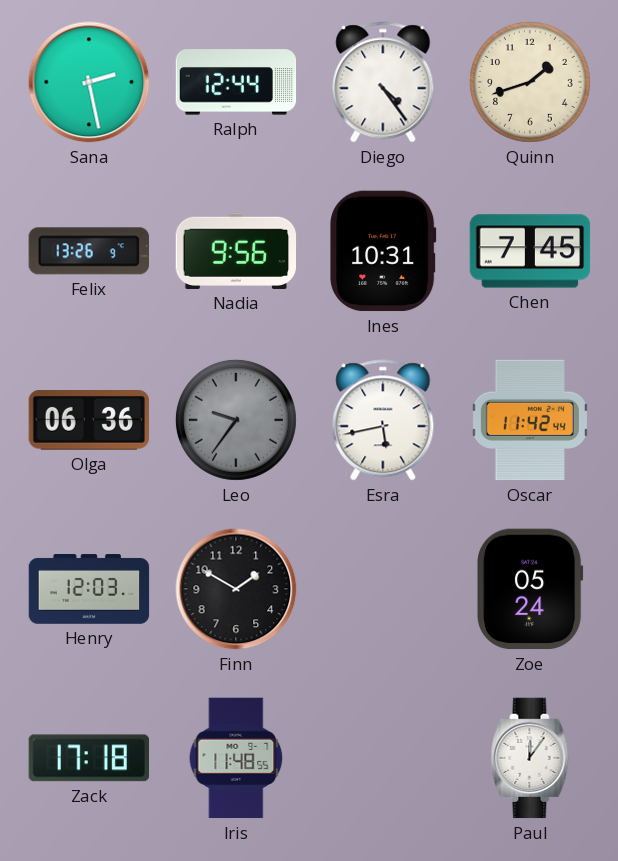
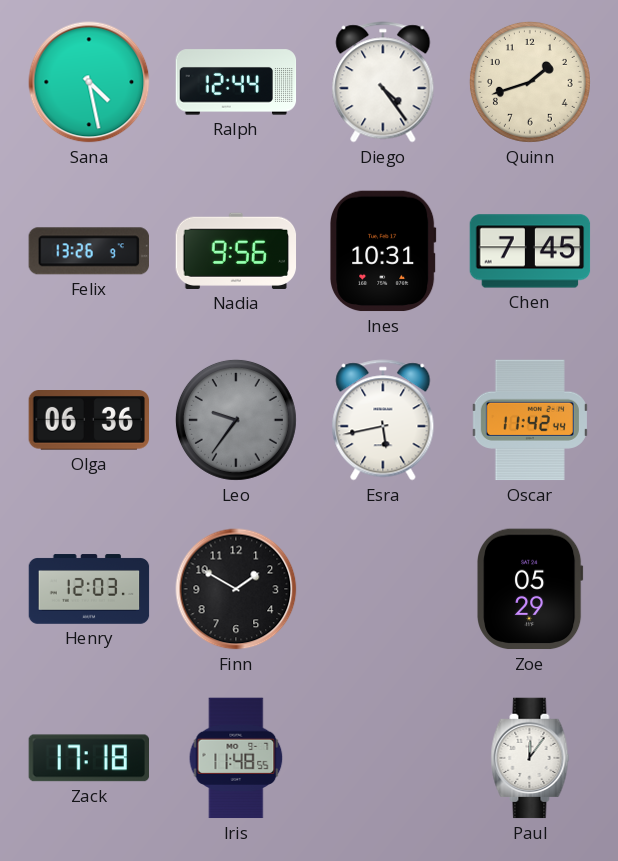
Sana: 2:28 -> 4:28
Zoe: 05:24 -> 05:29
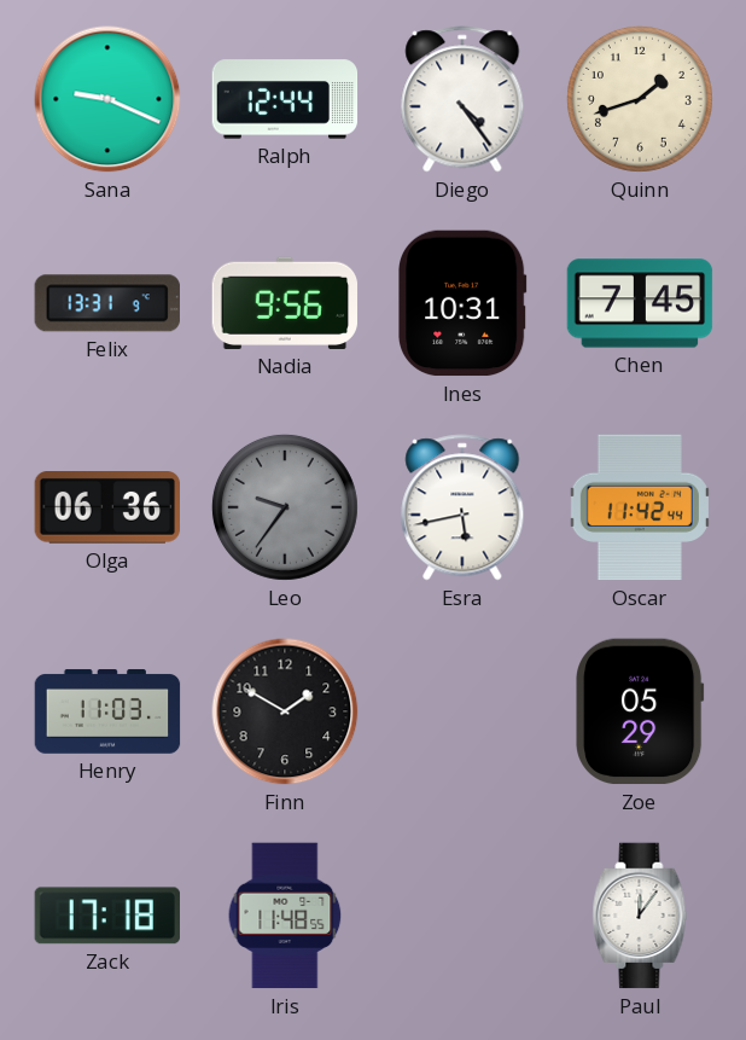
Sana: 4:28 -> 9:19
Felix: 13:26 -> 13:31
Henry: 12:03 -> 11:03
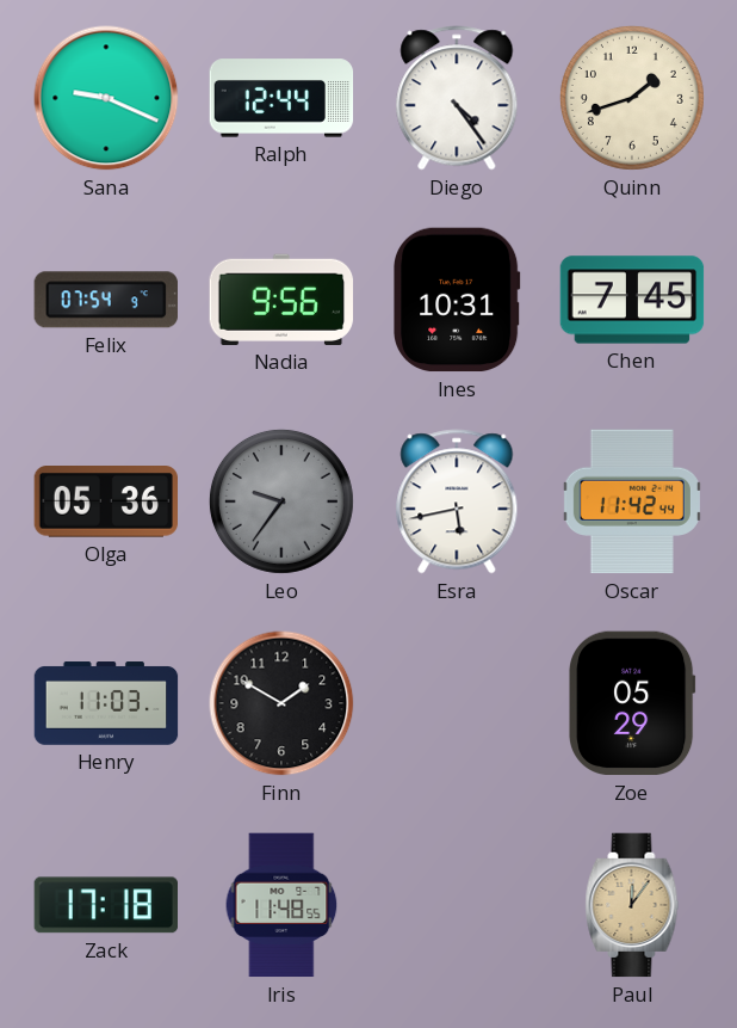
Felix: 13:31 -> 07:54
Olga: 06:36 -> 05:36
Paul dial: white -> champagne
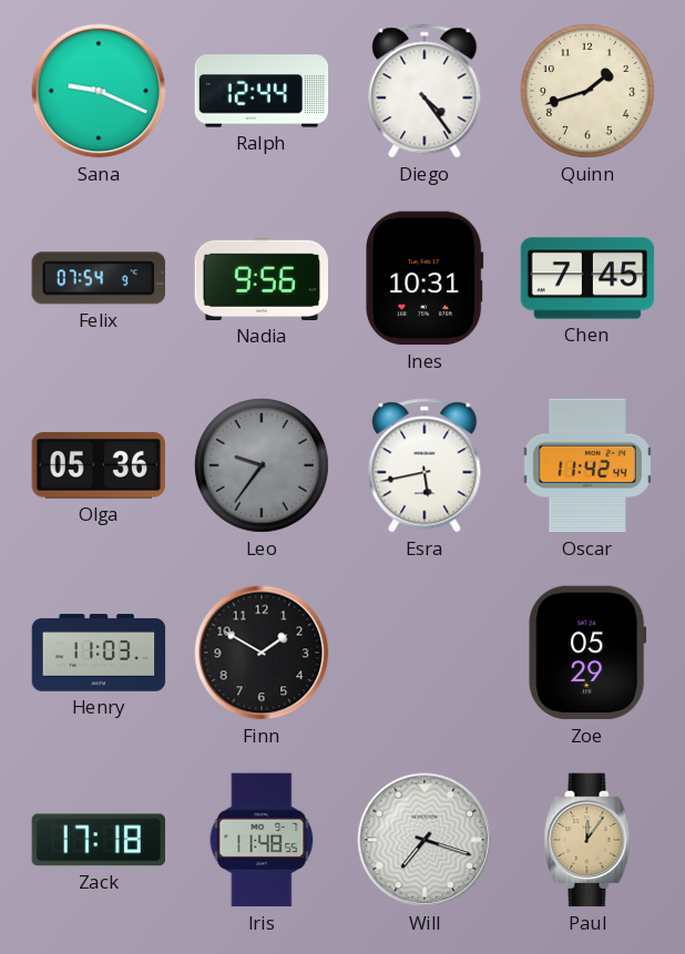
Will: none -> 7:18
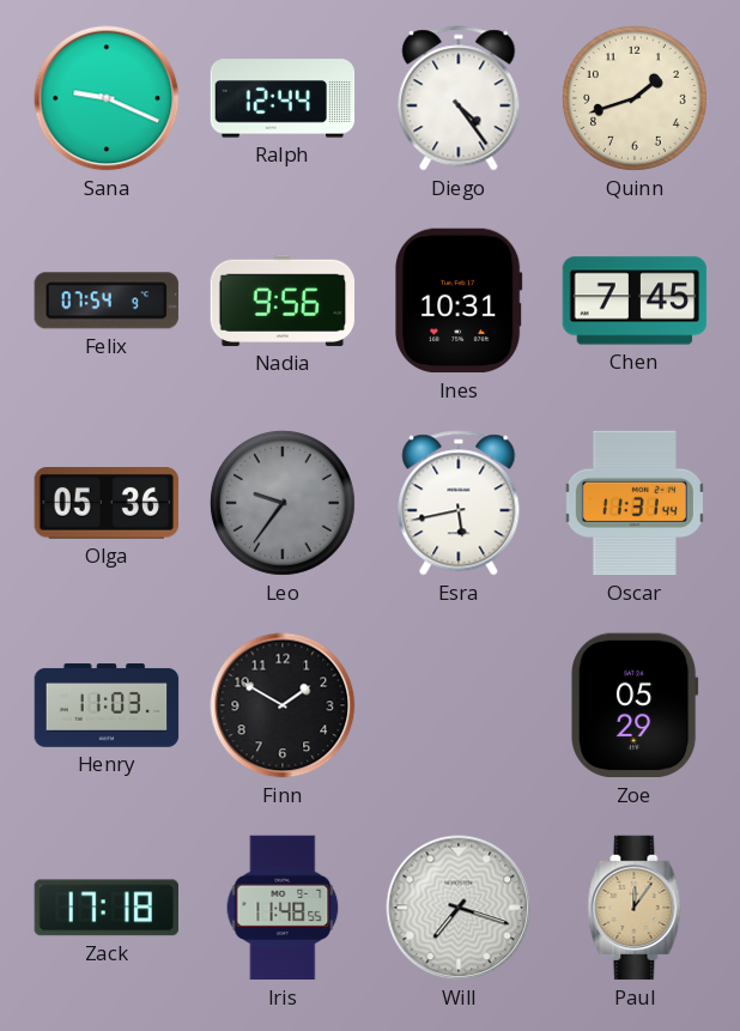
Oscar: 11:42 -> 11:31
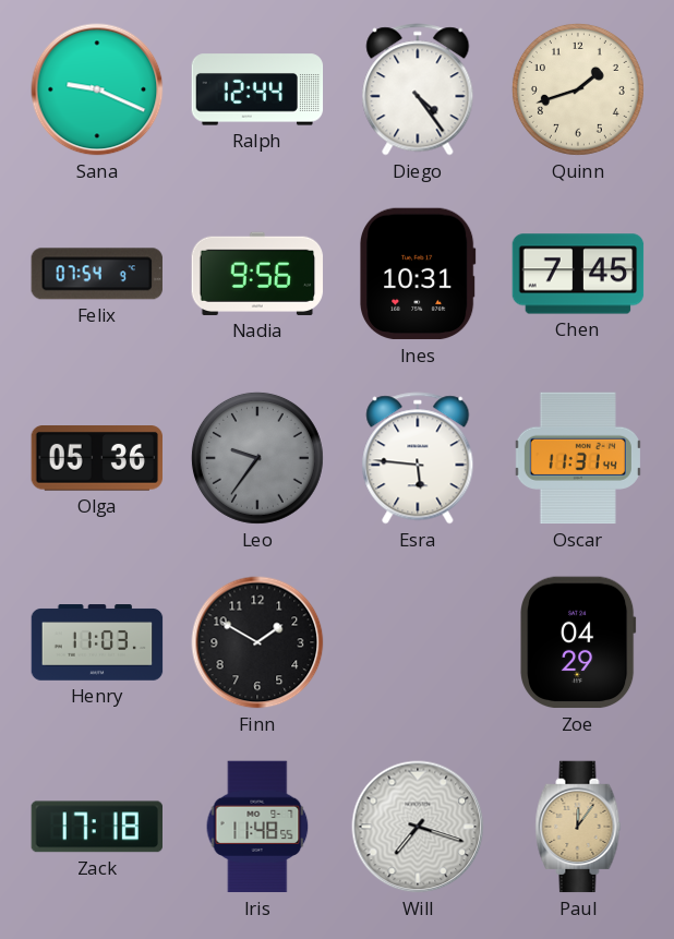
Esra: 5:43 -> 5:46
Zoe: 05:29 -> 04:29
